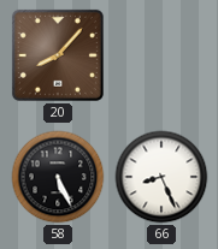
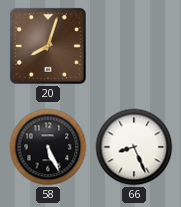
20: 8:07 -> 8:03
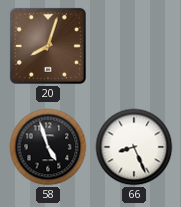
58: 5:26 -> 4:57
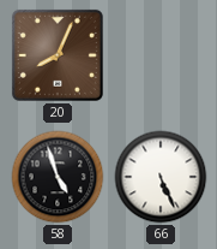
20: 8:03 -> 8:04
66: 8:26 -> 5:26
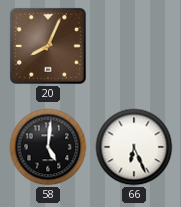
58: 4:57 -> 5:01
66: 5:26 -> 6:26
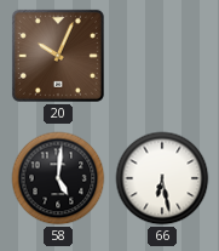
20: 8:04 -> 10:04
66: 6:26 -> 6:28
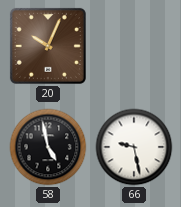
58: 5:01 -> 4:58
66: 6:28 -> 9:28
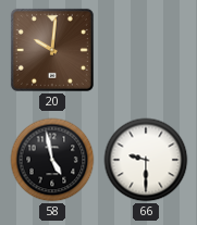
20: 10:04 -> 10:01
66: 9:28 -> 9:30
